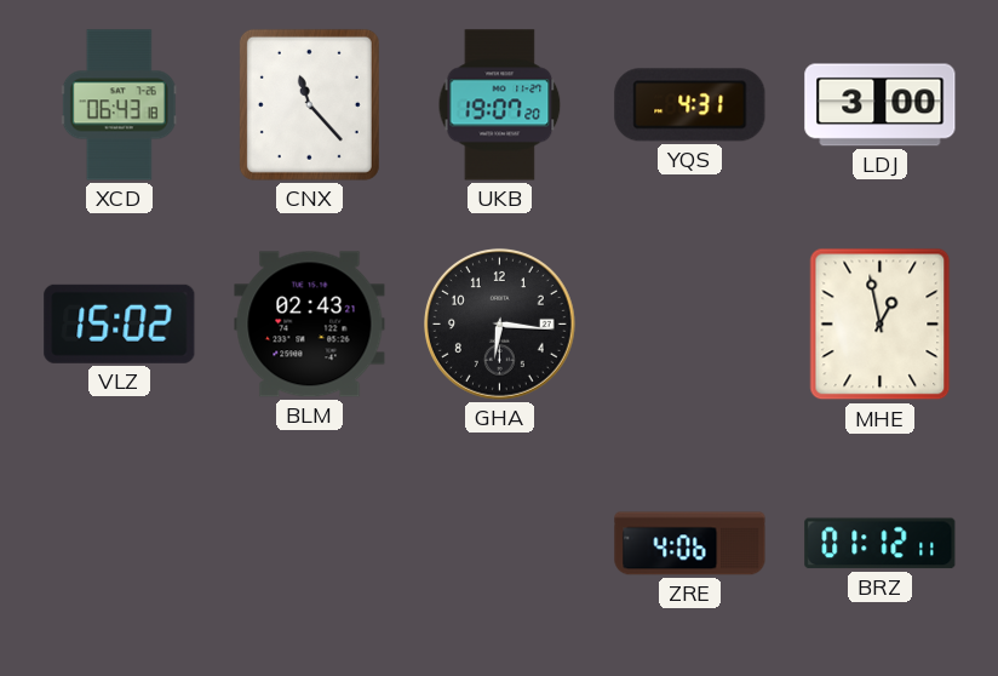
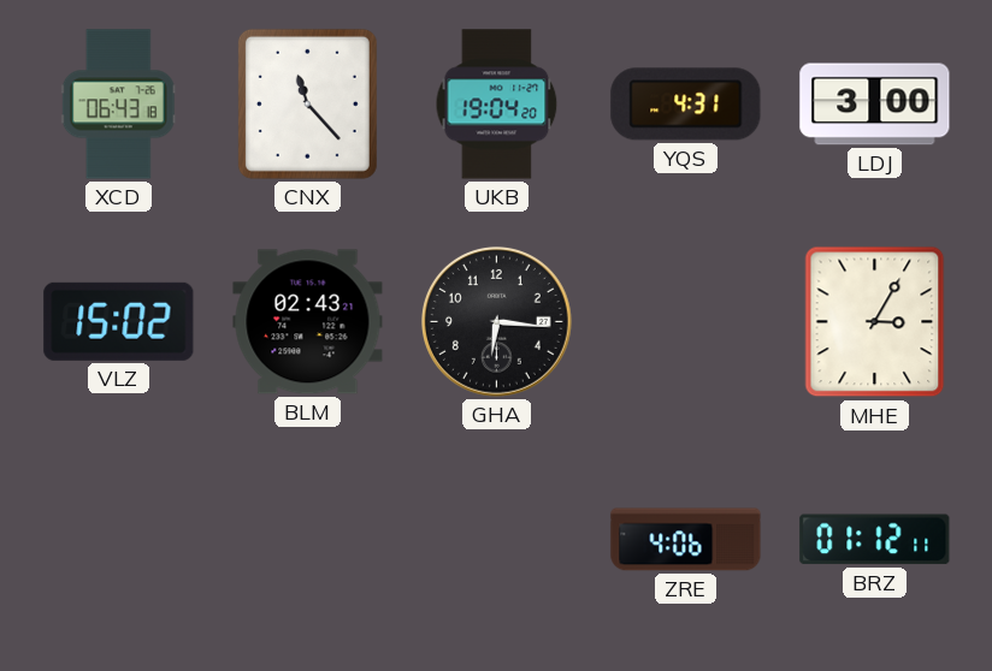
UKB: 19:07 -> 19:04
MHE: 12:58 -> 3:05
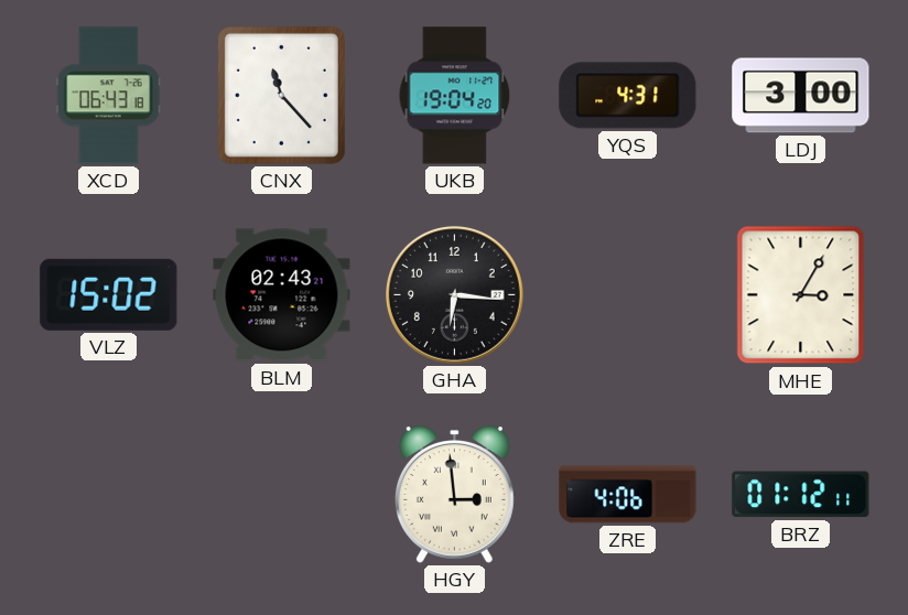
HGY: none -> 2:59
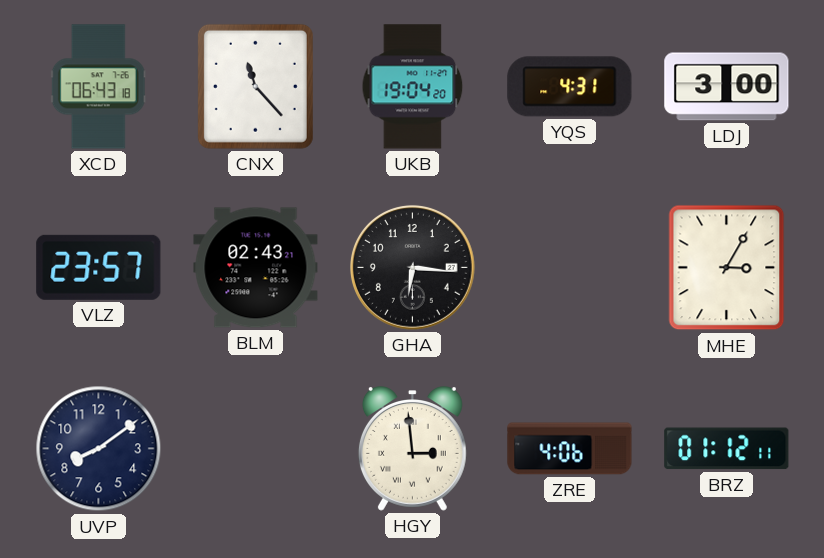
VLZ: 15:02 -> 23:57
UVP: none -> 8:09
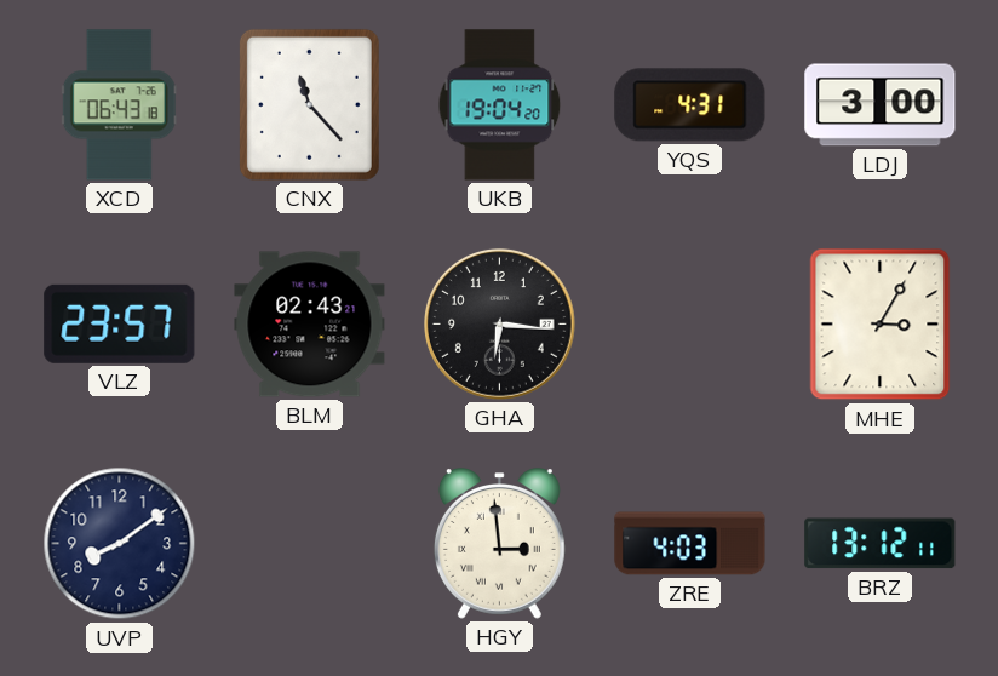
ZRE: 4:06 -> 4:03
BRZ: 01:12 -> 13:12
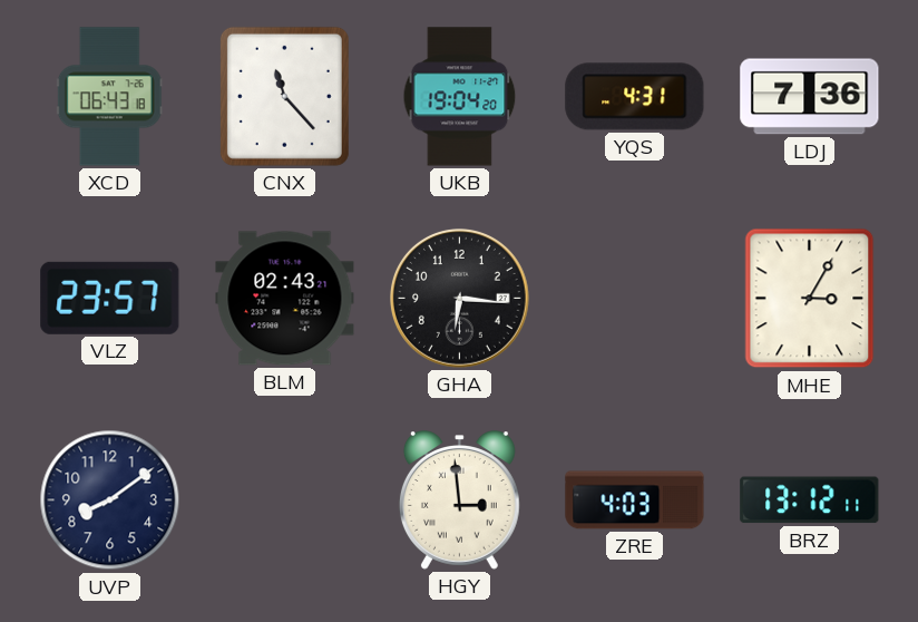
LDJ: 3:00 -> 7:36
